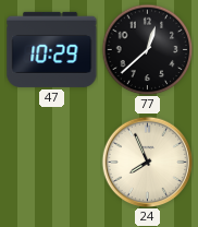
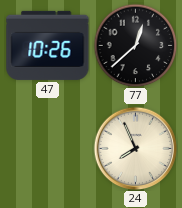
47: 10:29 -> 10:26
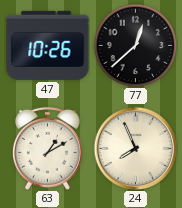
63: none -> 1:10
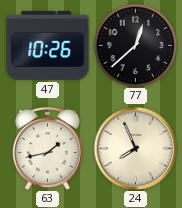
63: 1:10 -> 1:43
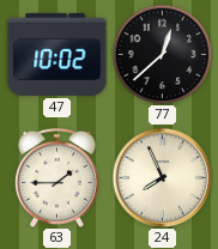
47: 10:26 -> 10:02
63: 1:43 -> 1:45
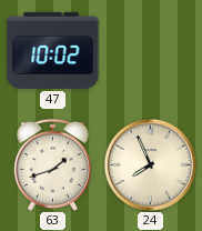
77: 12:38 -> none
63: 1:45 -> 1:42
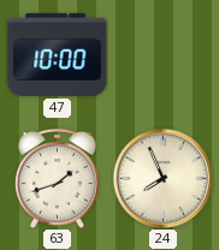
47: 10:02 -> 10:00
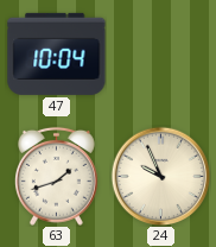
47: 10:00 -> 10:04
24: 7:56 -> 9:56
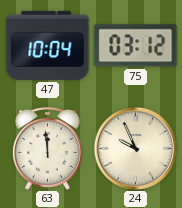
75: none -> 03:12
63: 1:42 -> 11:59
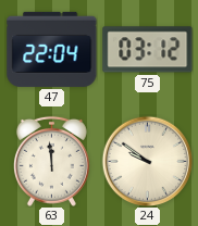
47: 10:04 -> 22:04
24: 9:56 -> 9:51
